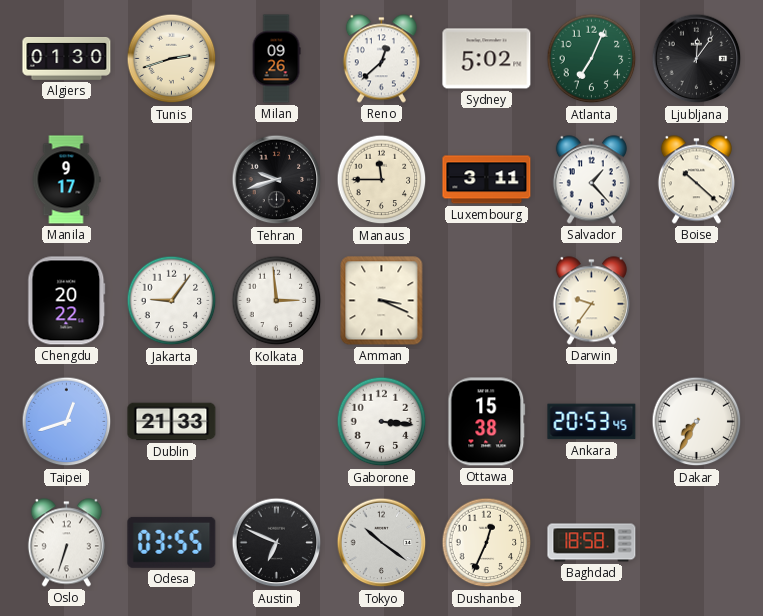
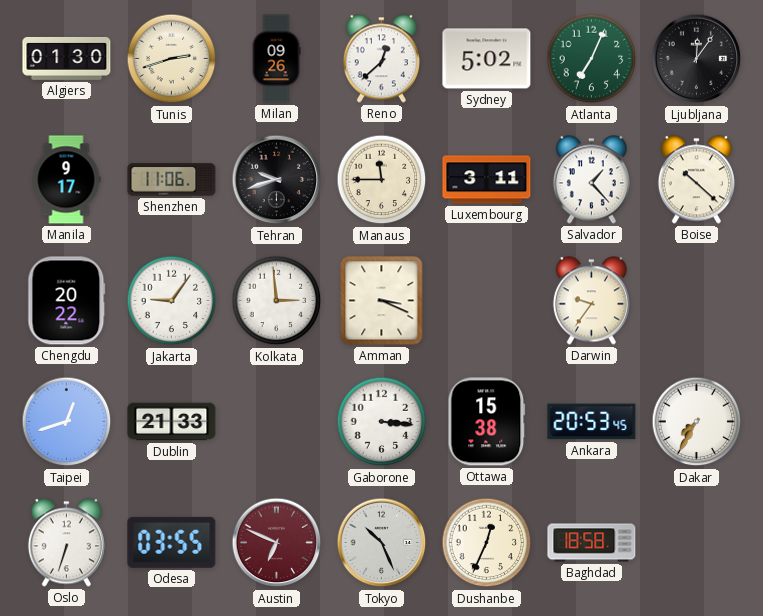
Shenzhen: none -> 11:06
Austin dial: black -> burgundy
Tokyo: 10:21 -> 10:26
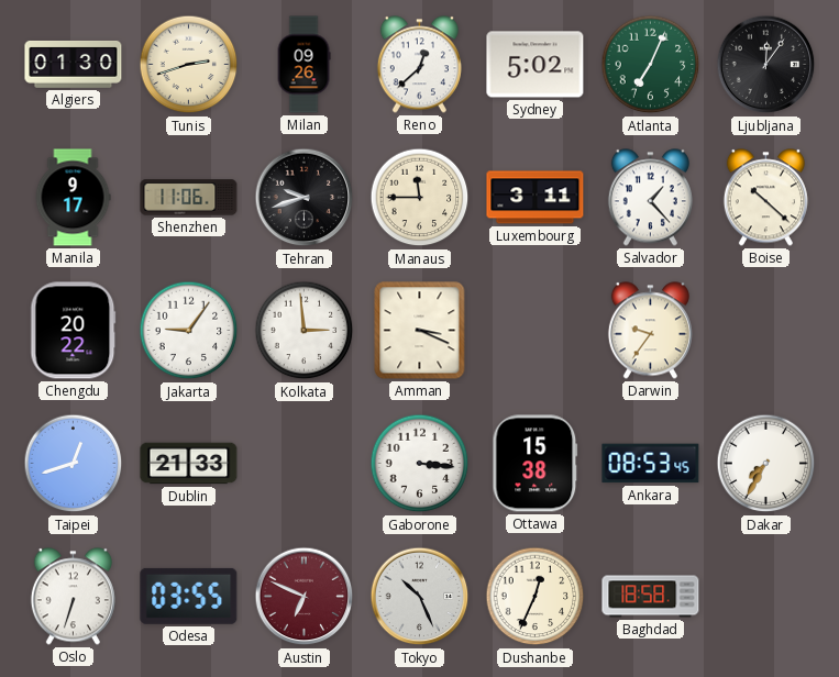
Ankara: 20:53 -> 08:53
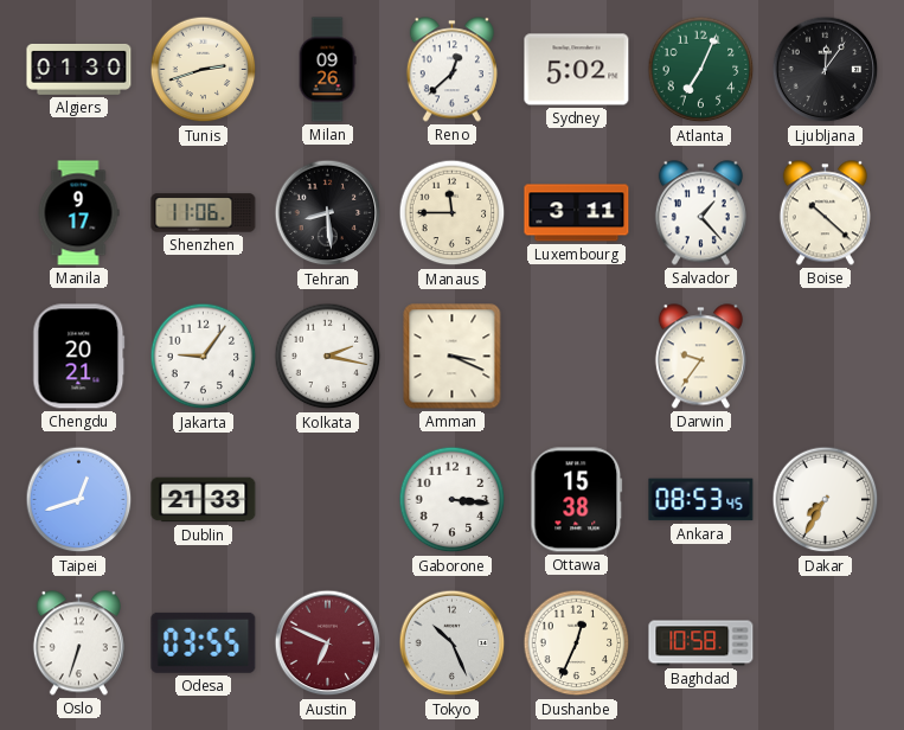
Tehran: 9:42 -> 8:29
Chengdu: 20:22 -> 20:21
Kolkata: 2:59 -> 2:17
Baghdad: 18:58 -> 10:58
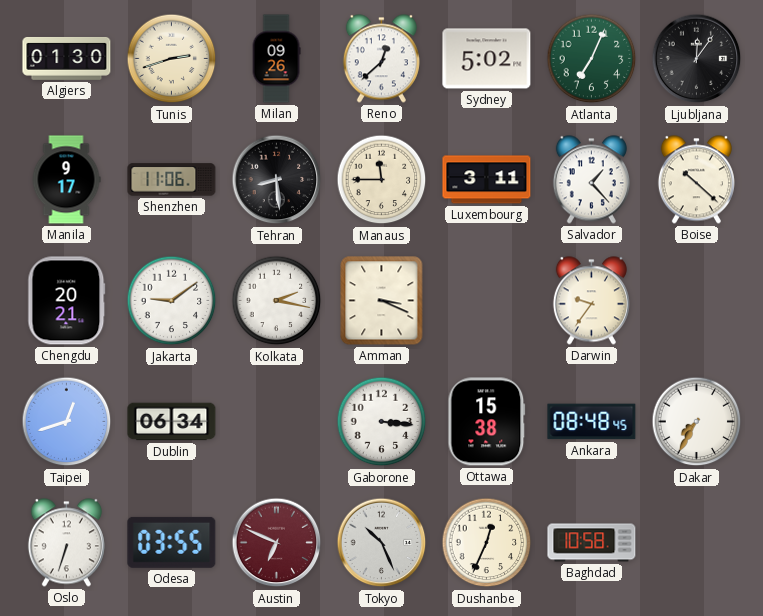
Jakarta: 9:06 -> 9:09
Dublin: 21:33 -> 06:34
Ankara: 08:53 -> 08:48
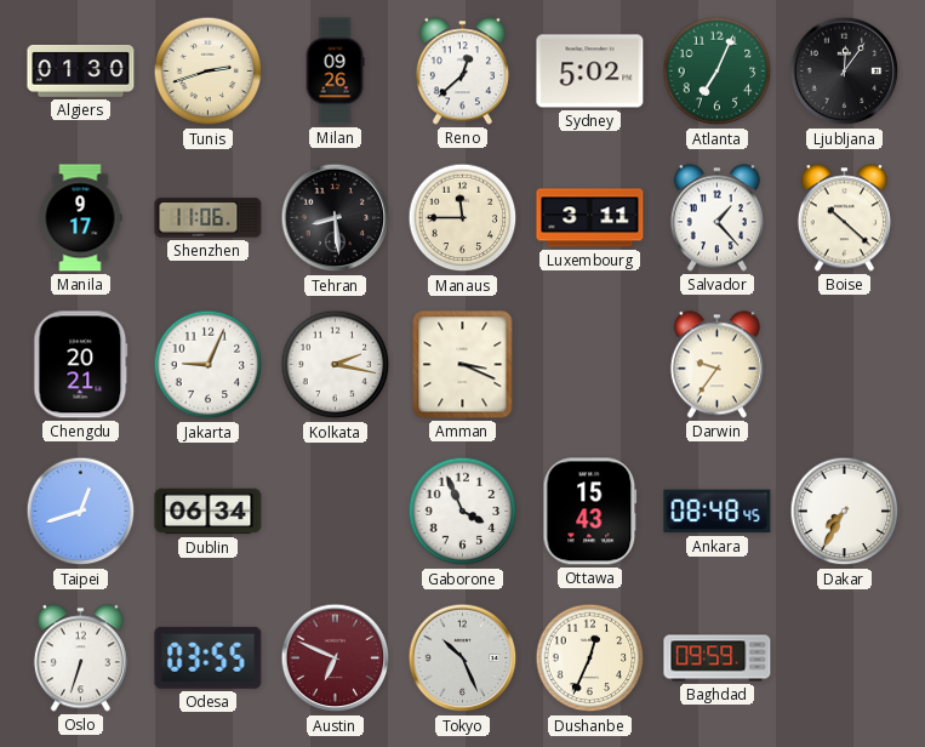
Jakarta: 9:09 -> 9:04
Gaborone: 3:16 -> 3:56
Ottawa: 15:38 -> 15:43
Baghdad: 10:58 -> 09:59
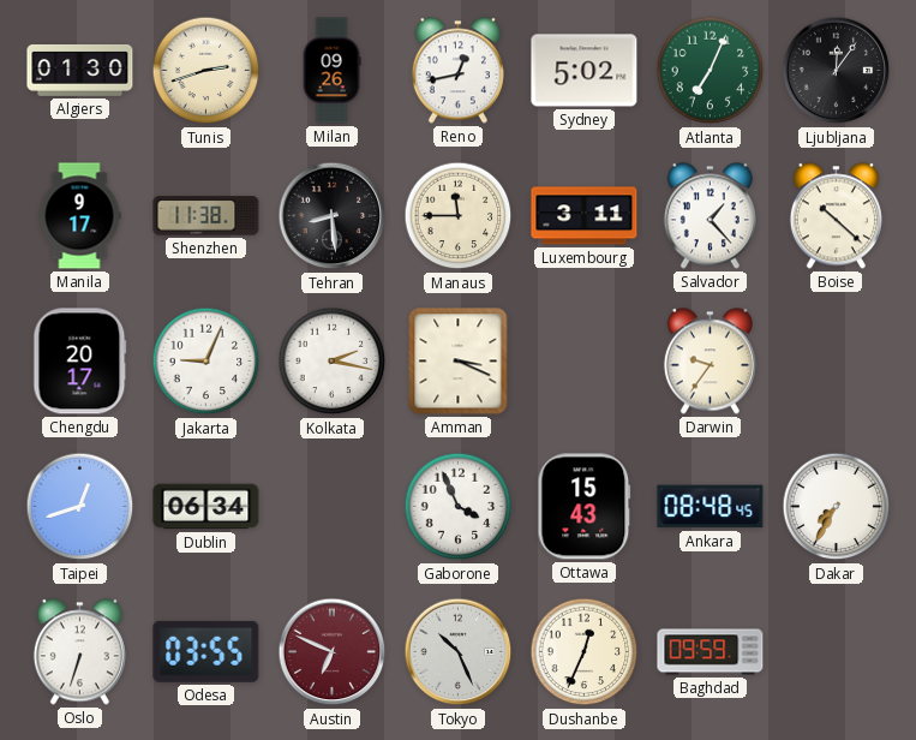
Reno: 12:38 -> 12:43
Shenzhen: 11:06 -> 11:38
Chengdu: 20:21 -> 20:17
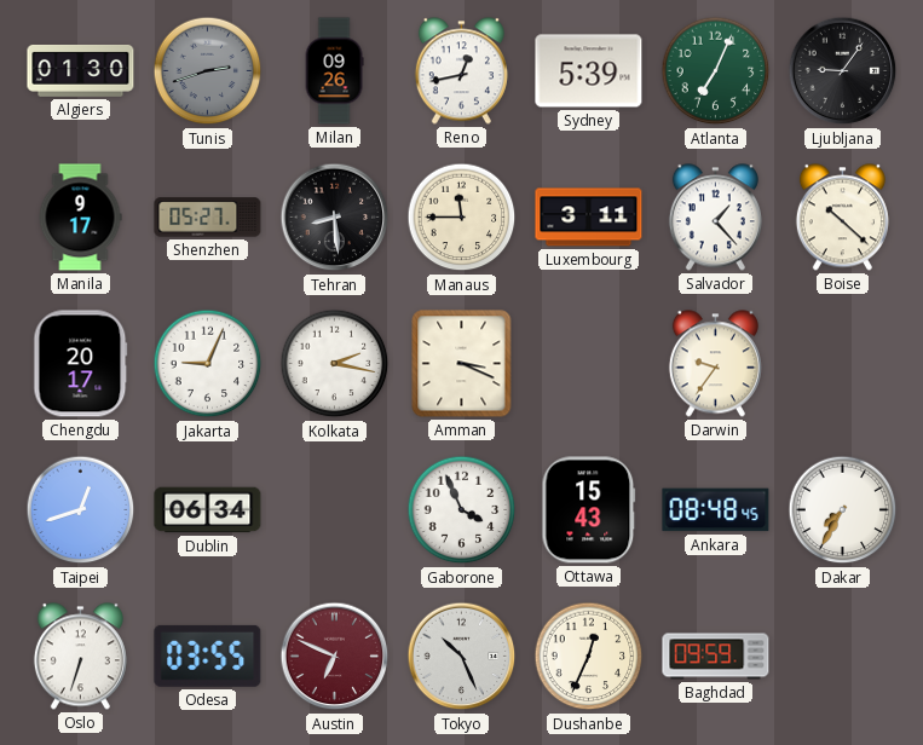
Tunis dial: cream -> grey
Sydney: 5:02 -> 5:39
Ljubljana: 12:06 -> 9:06
Shenzhen: 11:38 -> 05:27
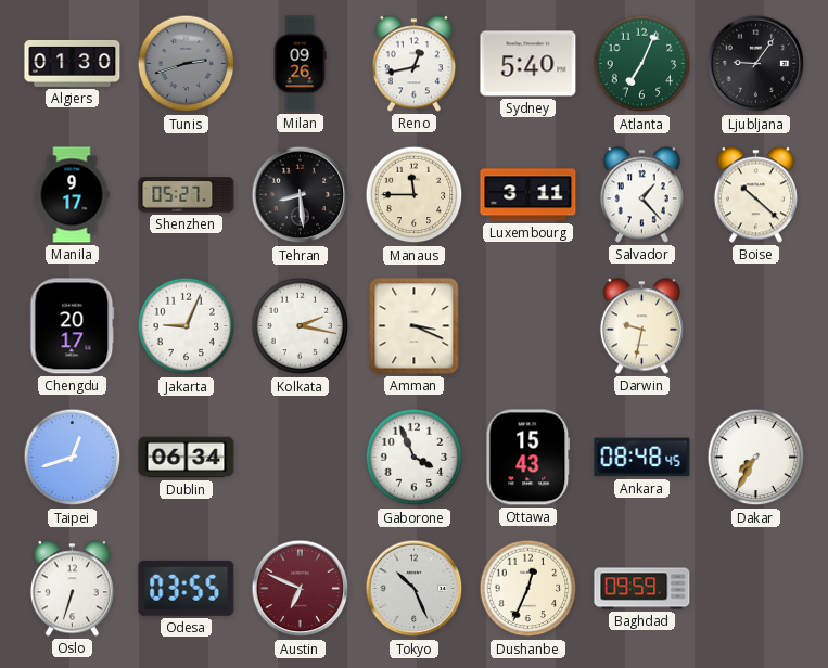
Sydney: 5:39 -> 5:40
Darwin: 9:36 -> 9:32
